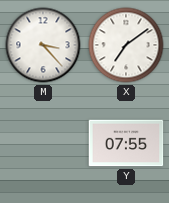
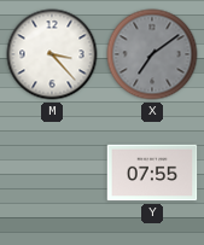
X dial: white -> grey
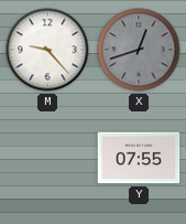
M: 3:23 -> 9:23
X: 7:09 -> 12:42
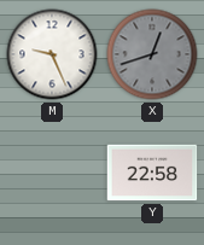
M: 9:23 -> 9:26
Y: 07:55 -> 22:58
